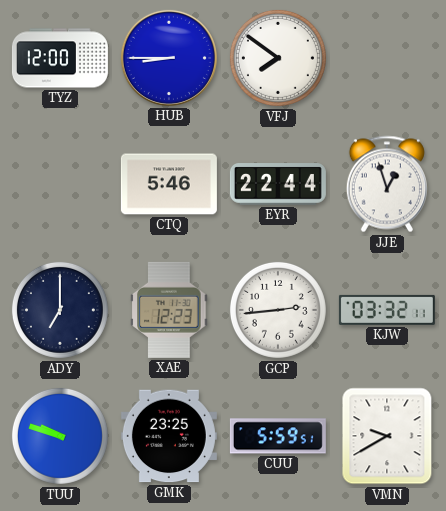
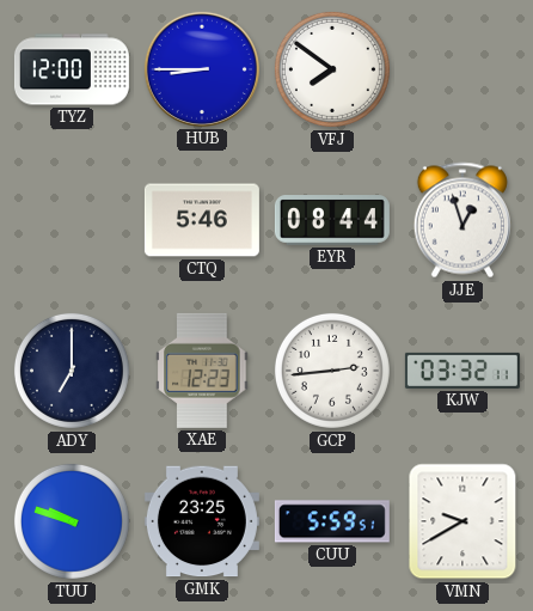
EYR: 22:44 -> 08:44
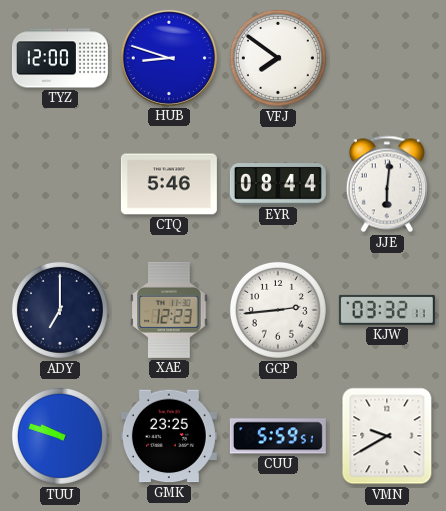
HUB: 8:45 -> 8:48
JJE: 12:57 -> 6:01
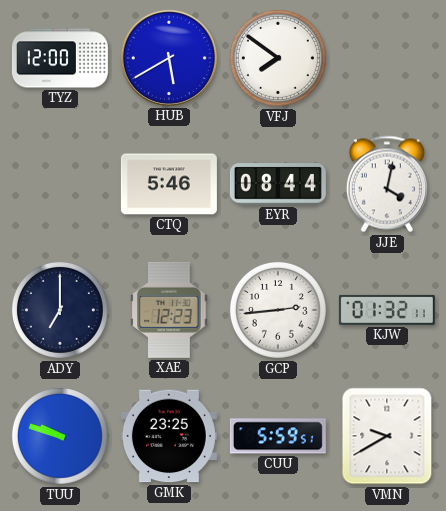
HUB: 8:48 -> 5:40
JJE: 6:01 -> 4:02
KJW: 03:32 -> 01:32
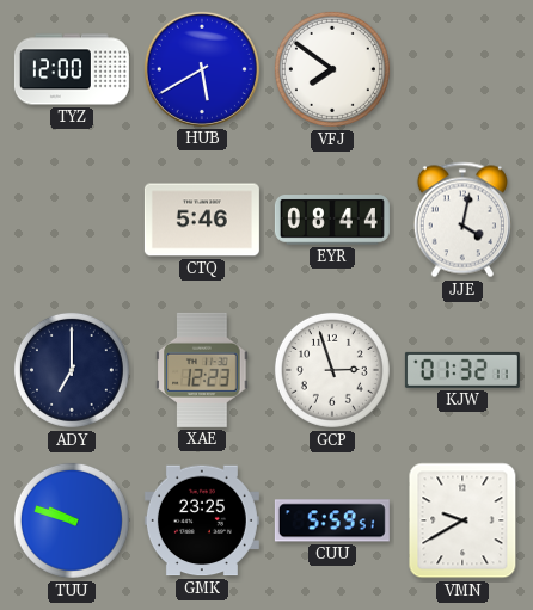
GCP: 2:44 -> 2:57
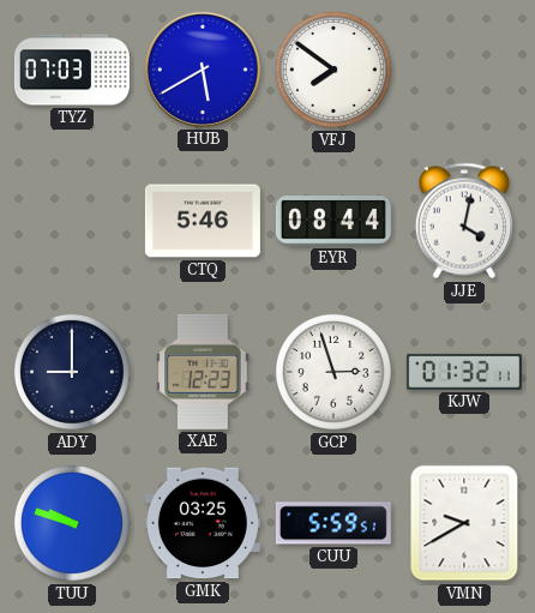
TYZ: 12:00 -> 07:03
ADY: 7:00 -> 9:00
GMK: 23:25 -> 03:25
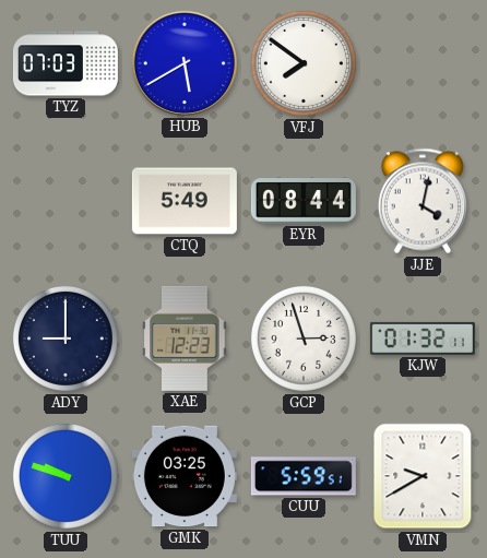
CTQ: 5:46 -> 5:49
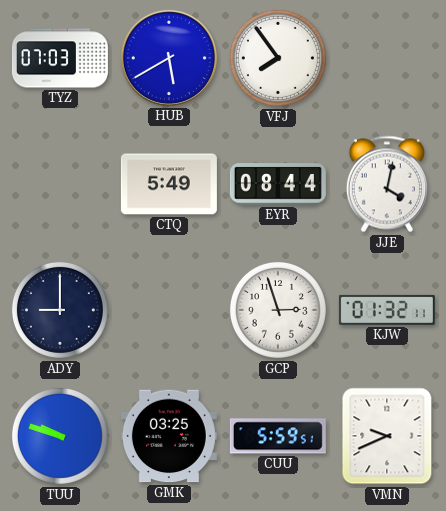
VFJ: 7:51 -> 7:54
XAE: 12:23 -> none
VMN: 9:40 -> 9:41
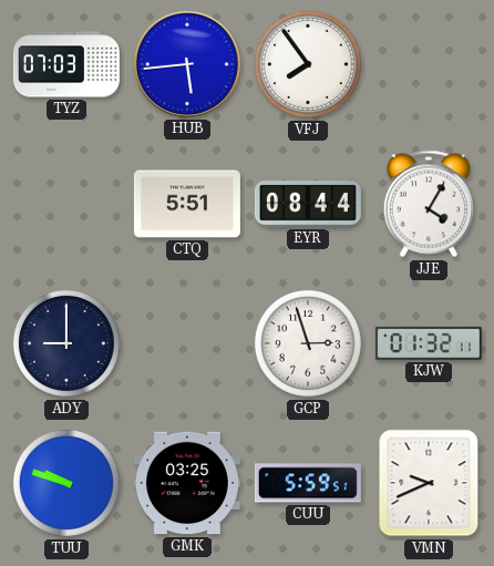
HUB: 5:40 -> 5:44
CTQ: 5:49 -> 5:51
JJE: 4:02 -> 4:05
